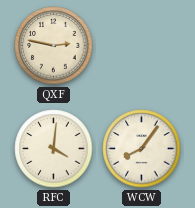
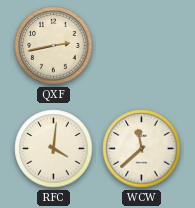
QXF: 2:47 -> 2:43
WCW: 8:06 -> 11:38
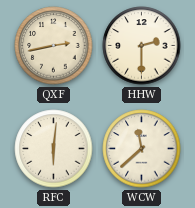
HHW: none -> 2:30
RFC: 4:01 -> 6:01
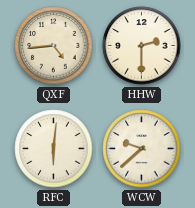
QXF: 2:43 -> 4:44
WCW: 11:38 -> 9:38
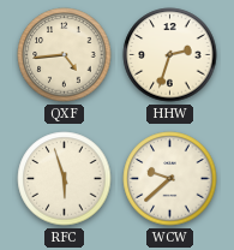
HHW: 2:30 -> 2:33
RFC: 6:01 -> 5:57
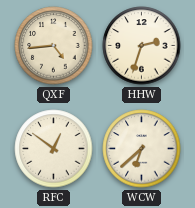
RFC: 5:57 -> 12:51
WCW: 9:38 -> 6:38
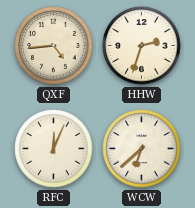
RFC: 12:51 -> 12:04
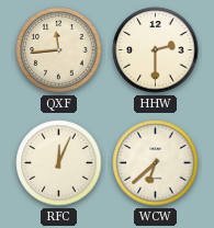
QXF: 4:44 -> 11:44
HHW: 2:33 -> 2:30
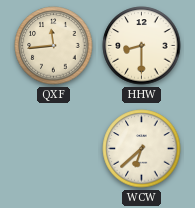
HHW: 2:30 -> 8:30
RFC: 12:04 -> none
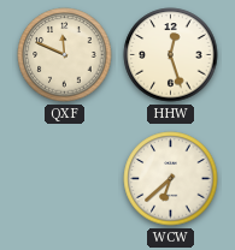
QXF: 11:44 -> 11:49
HHW: 8:30 -> 12:27
